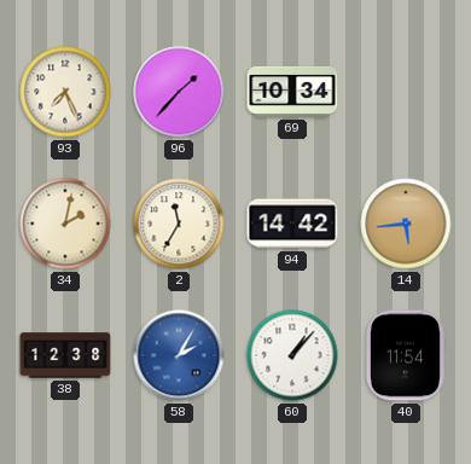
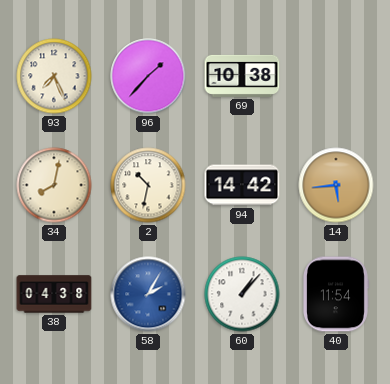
69: 10:34 -> 10:38
34: 2:02 -> 8:02
2: 11:35 -> 10:32
38: 12:38 -> 04:38
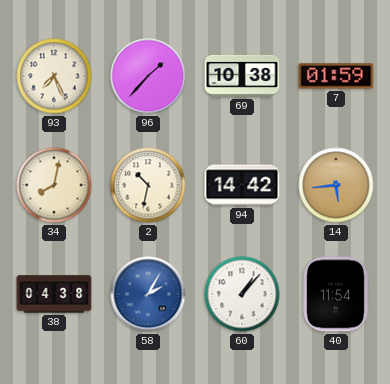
7: none -> 01:59
